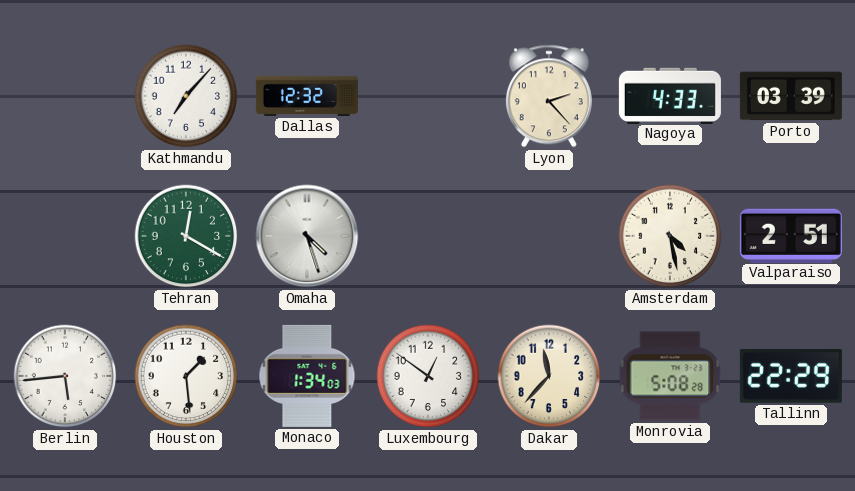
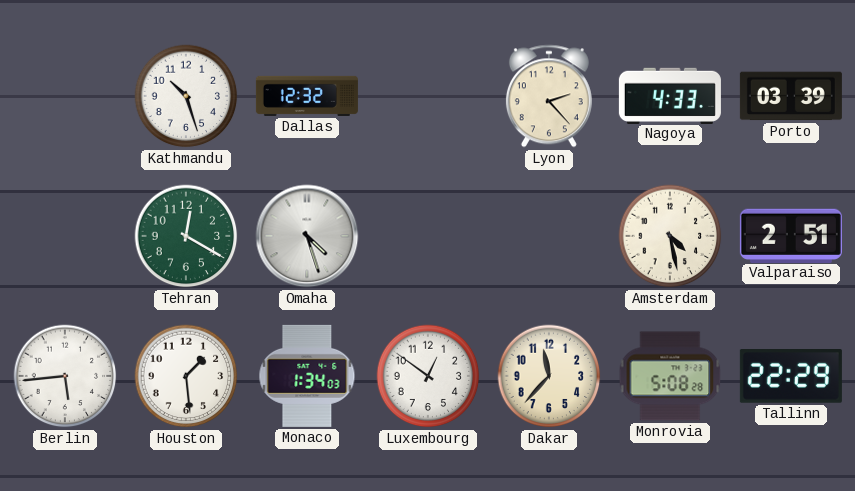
Kathmandu: 7:07 -> 10:27
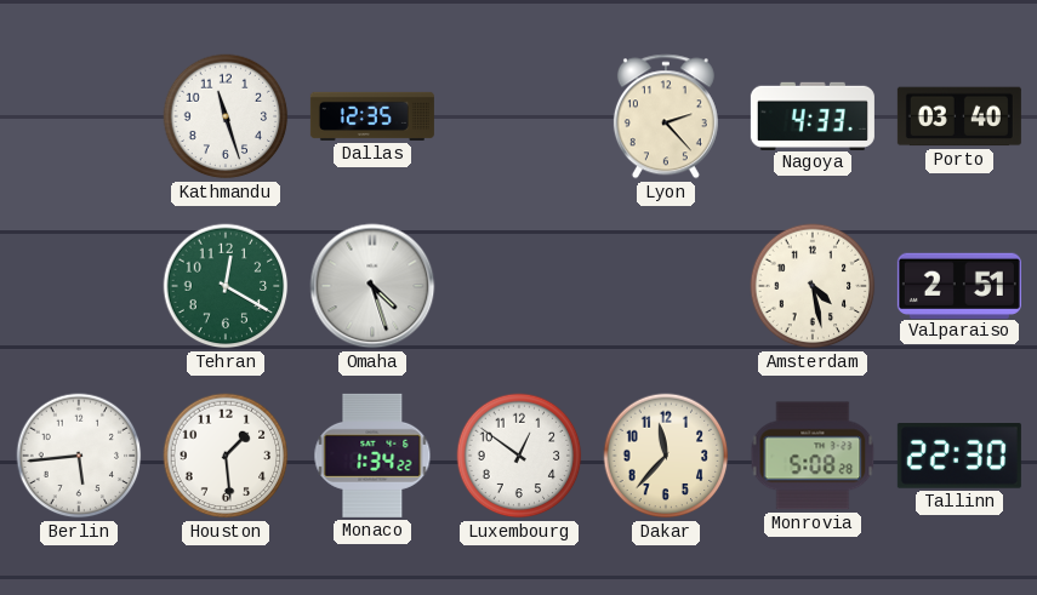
Kathmandu: 10:27 -> 11:27
Dallas: 12:32 -> 12:35
Porto: 03:39 -> 03:40
Monaco: 1:34:03 -> 1:34:22
Tallinn: 22:29 -> 22:30
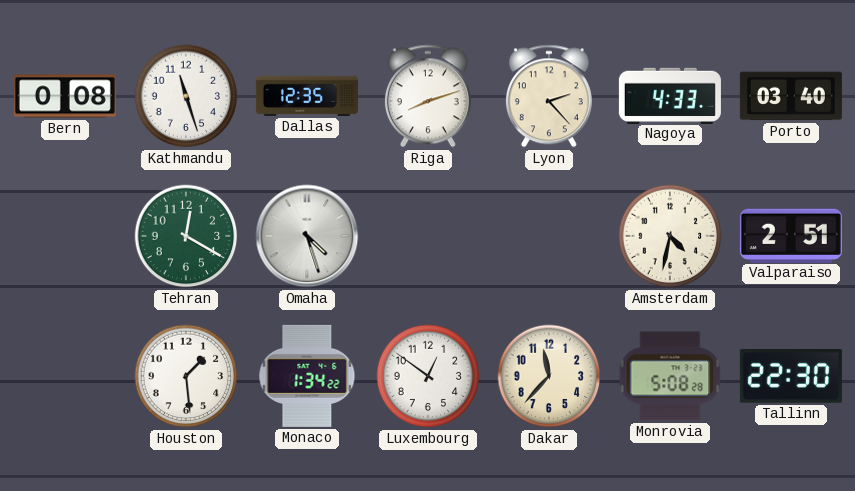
Bern: none -> 0:08
Riga: none -> 8:12
Amsterdam: 4:28 -> 4:32
Berlin: 5:44 -> none
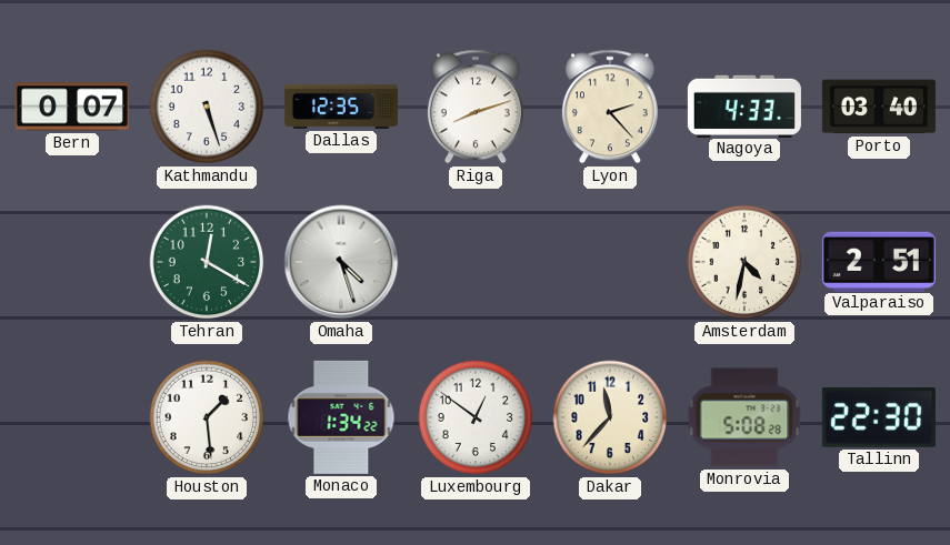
Bern: 0:08 -> 0:07
Kathmandu: 11:27 -> 5:27
